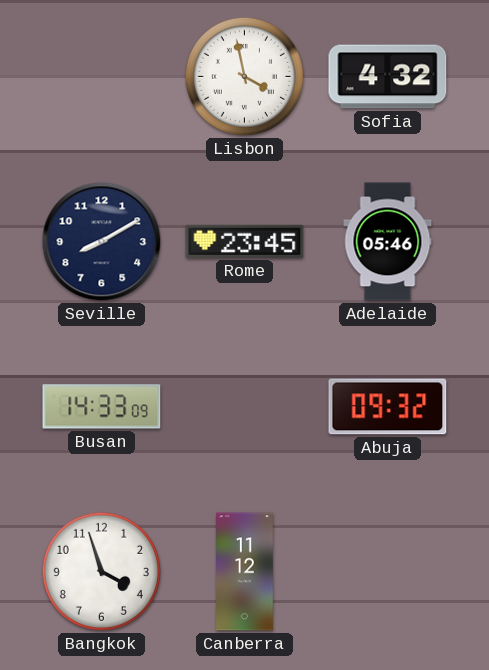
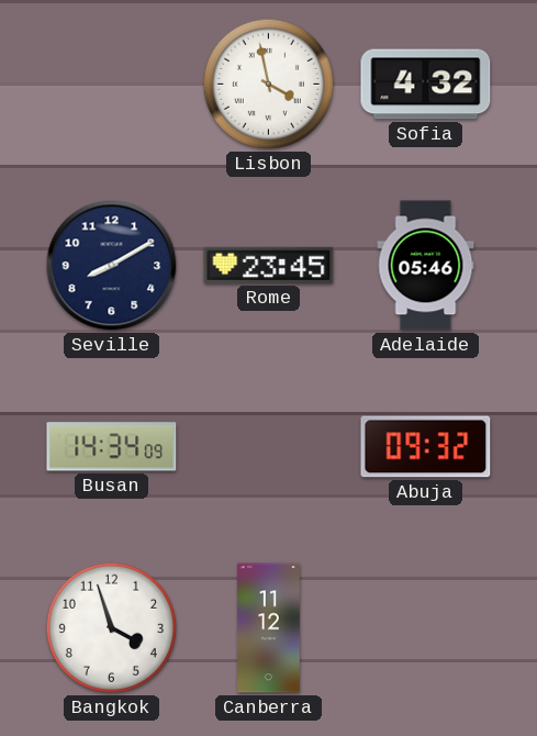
Busan: 14:33 -> 14:34
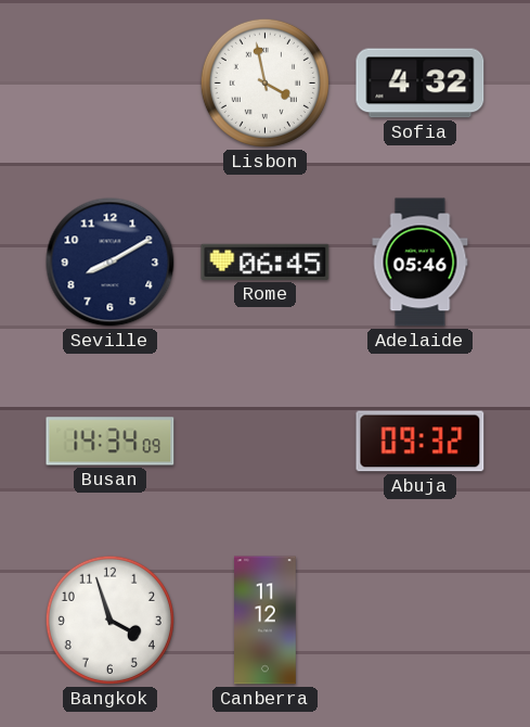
Rome: 23:45 -> 06:45
